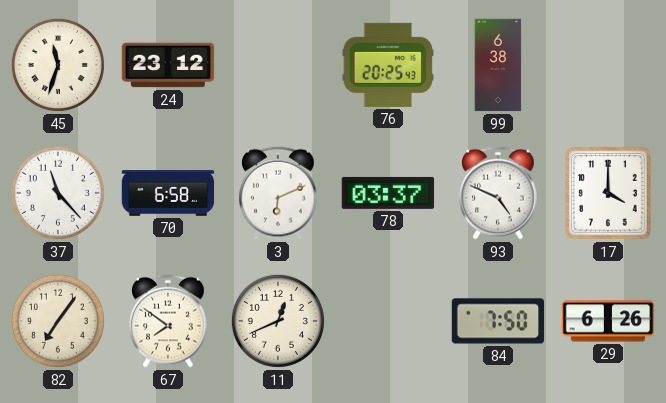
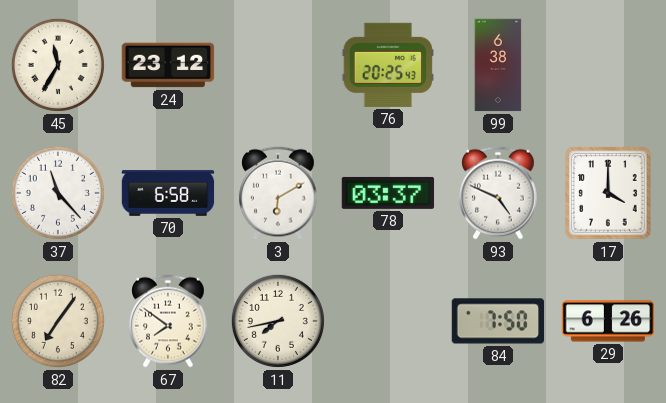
45: 11:33 -> 11:35
3: 6:11 -> 6:10
11: 12:41 -> 7:43
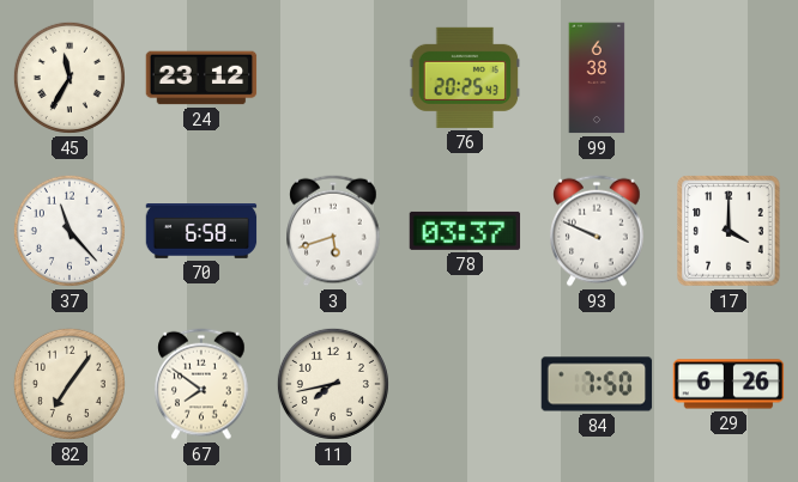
3: 6:10 -> 5:42
93: 4:49 -> 9:49
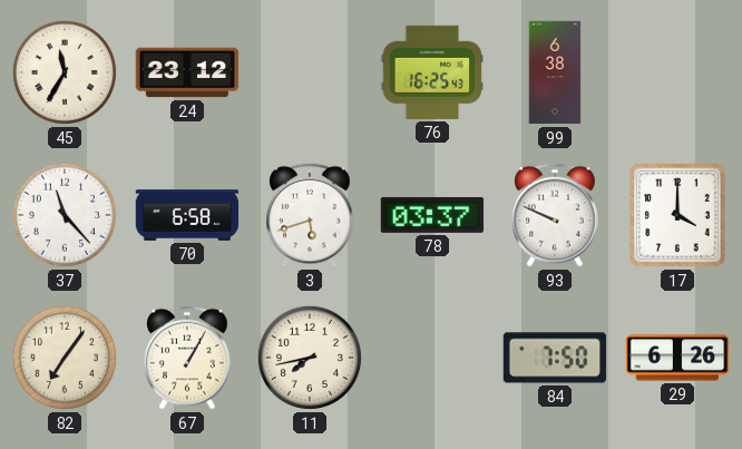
76: 20:25 -> 16:25
67: 7:51 -> 1:05
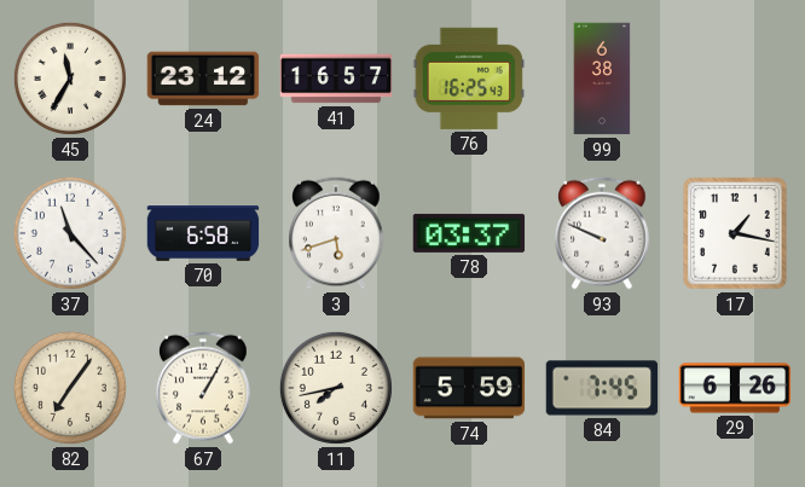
41: none -> 16:57
17: 4:00 -> 1:17
74: none -> 5:59
84: 7:50 -> 7:45
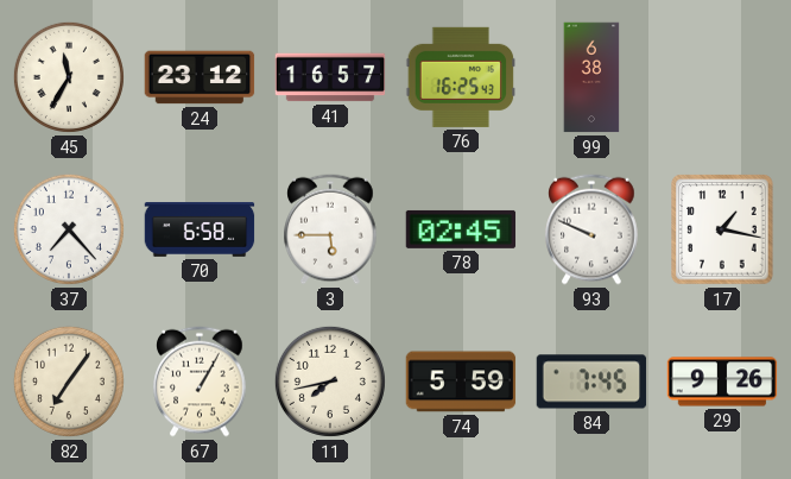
37: 11:23 -> 7:23
3: 5:42 -> 5:45
78: 03:37 -> 02:45
29: 6:26 -> 9:26
